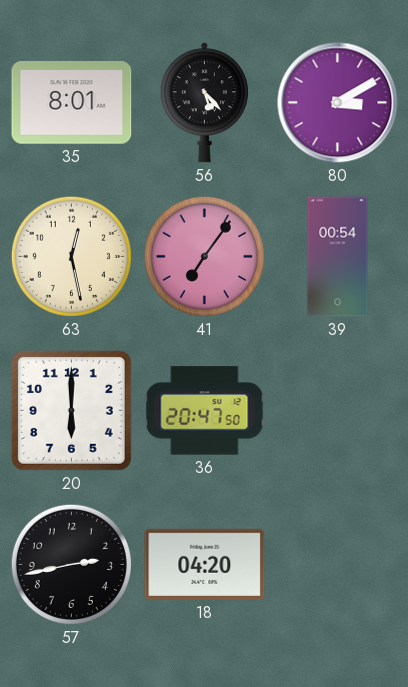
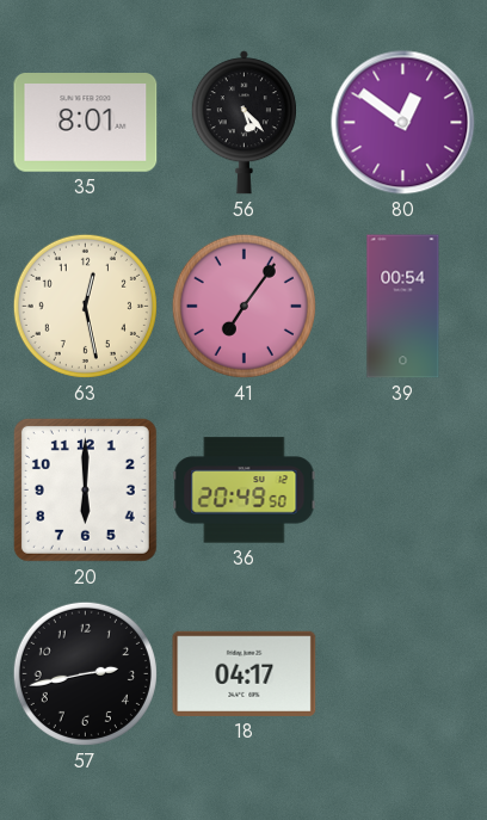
80: 3:10 -> 12:51
36: 20:47 -> 20:49
18: 04:20 -> 04:17
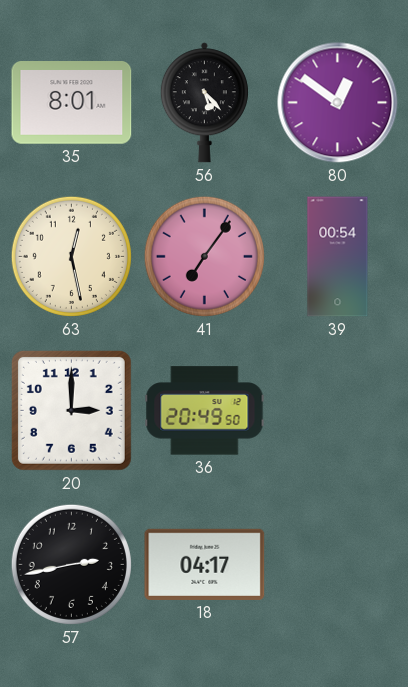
20: 6:00 -> 3:00
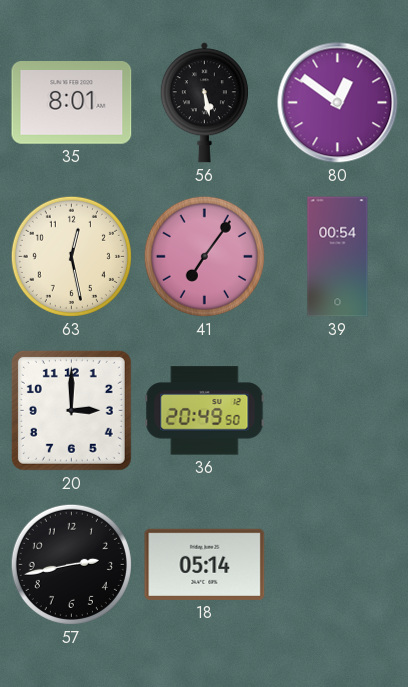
56: 5:23 -> 5:28
18: 04:17 -> 05:14
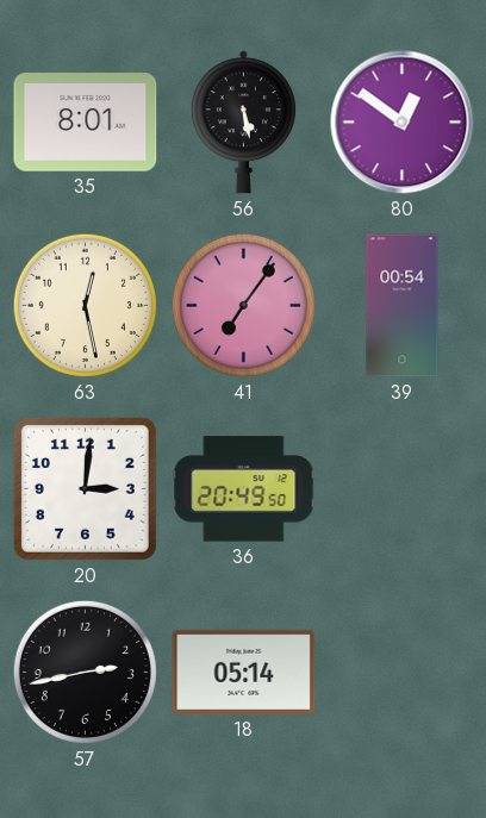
20: 3:00 -> 3:01
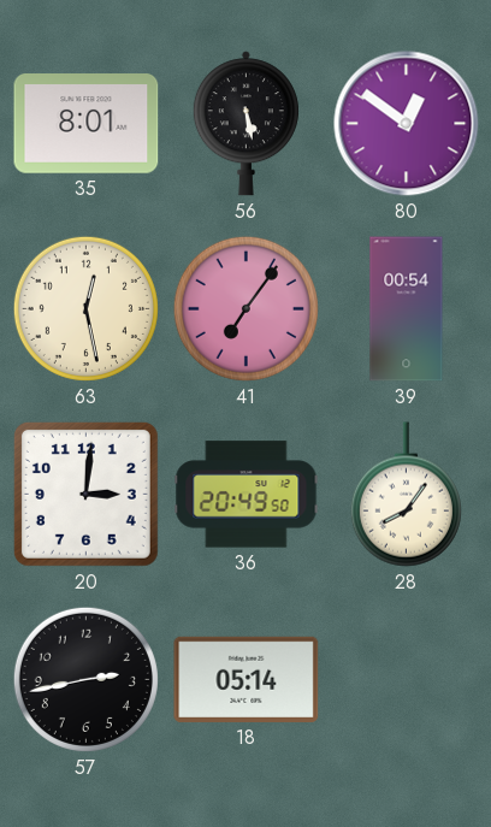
28: none -> 8:06
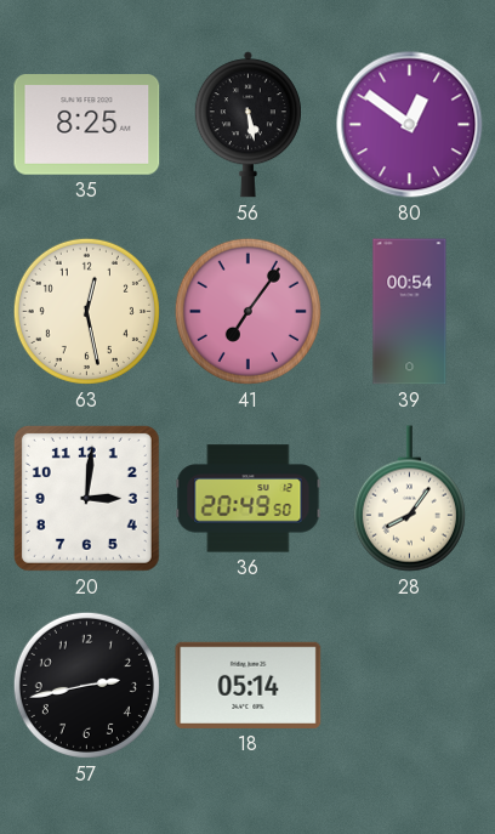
35: 8:01 -> 8:25
